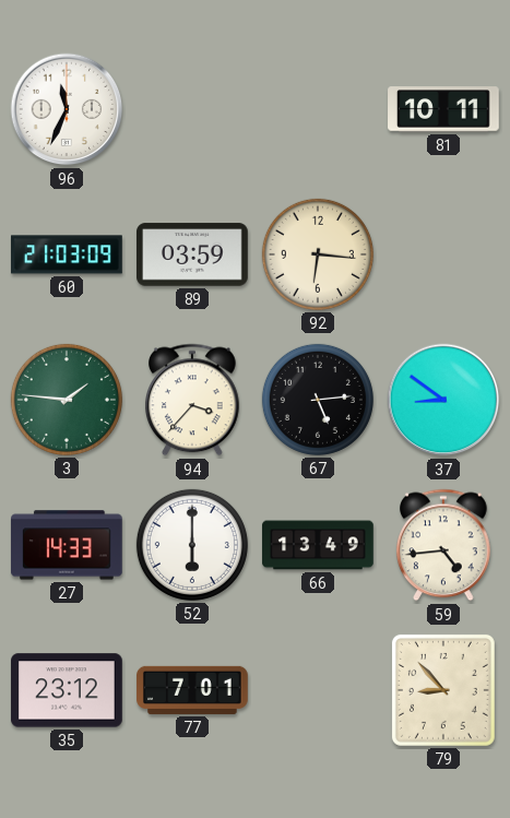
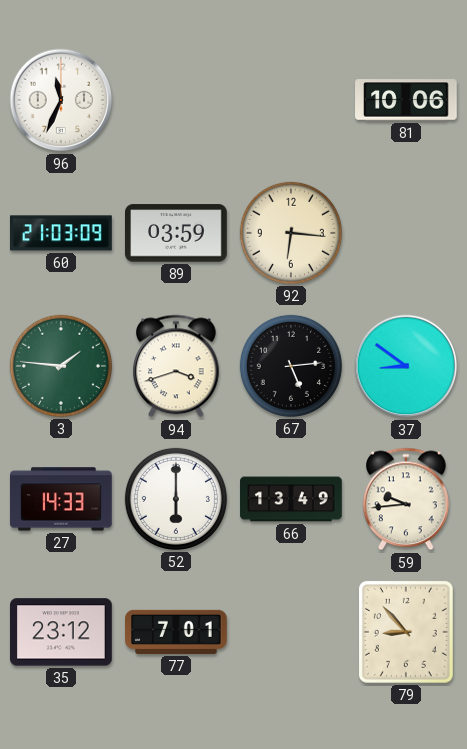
81: 10:11 -> 10:06
94: 3:37 -> 3:42
59: 4:44 -> 9:44
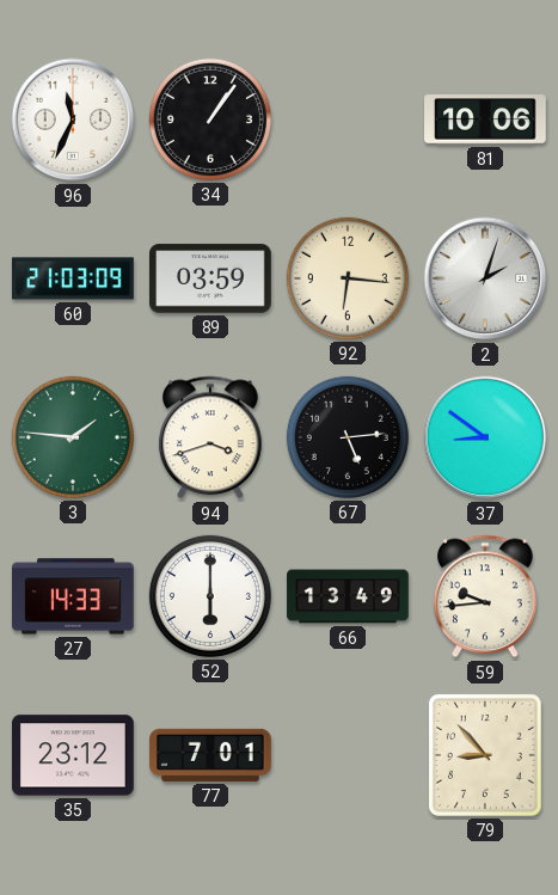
34: none -> 1:06
2: none -> 2:03
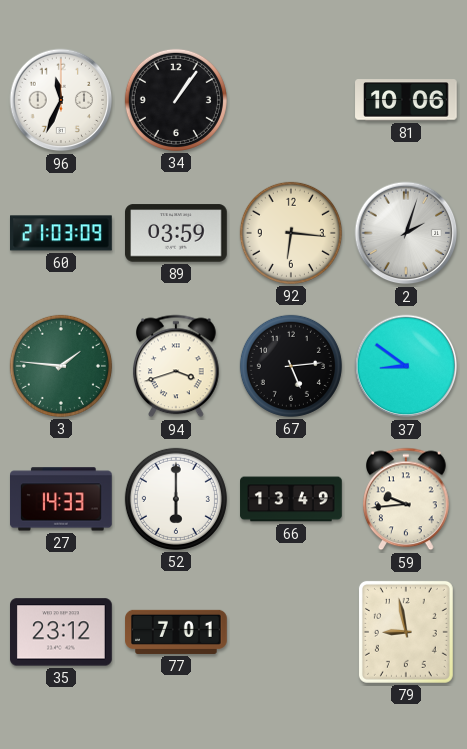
79: 8:53 -> 8:58
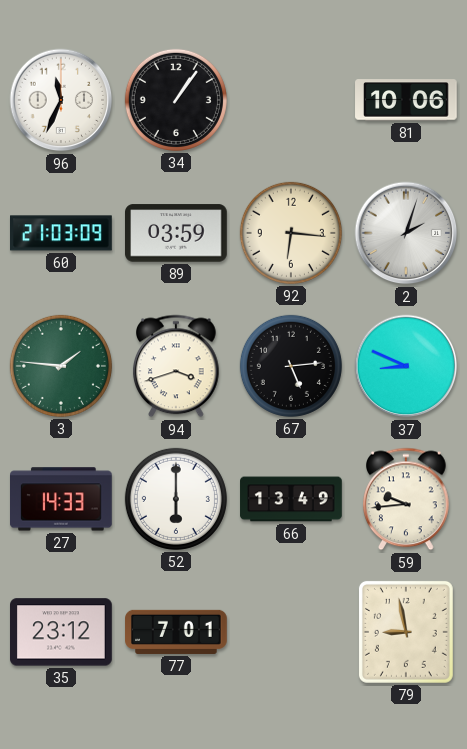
37: 8:51 -> 8:49
